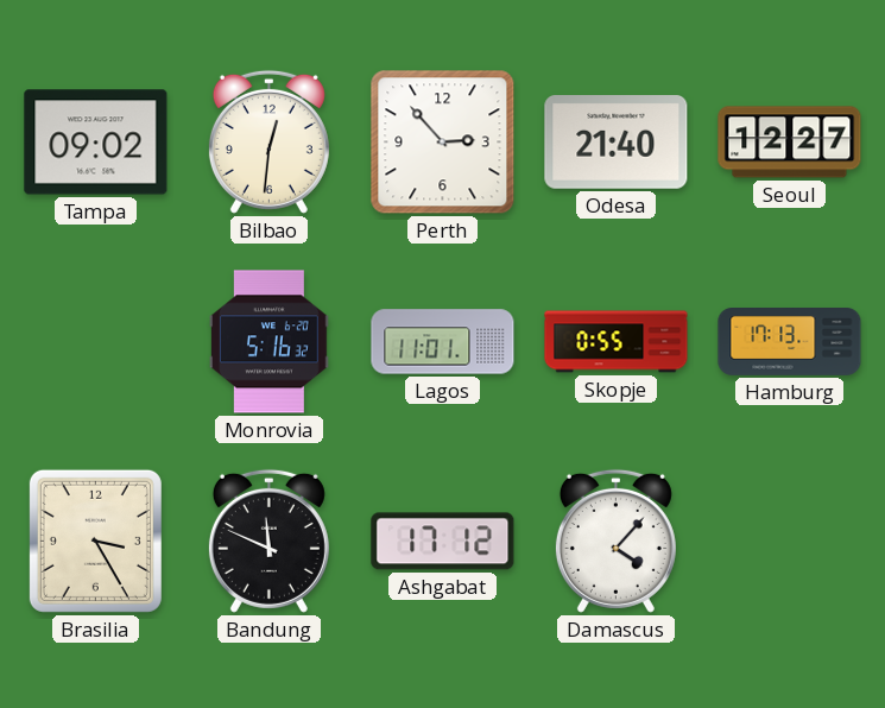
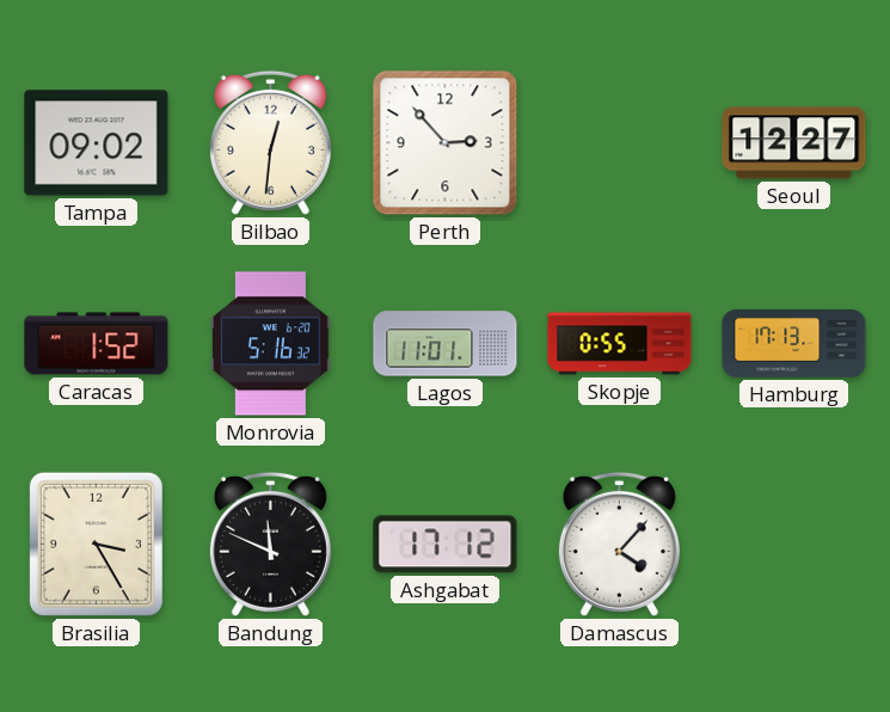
Odesa: 21:40 -> none
Caracas: none -> 1:52
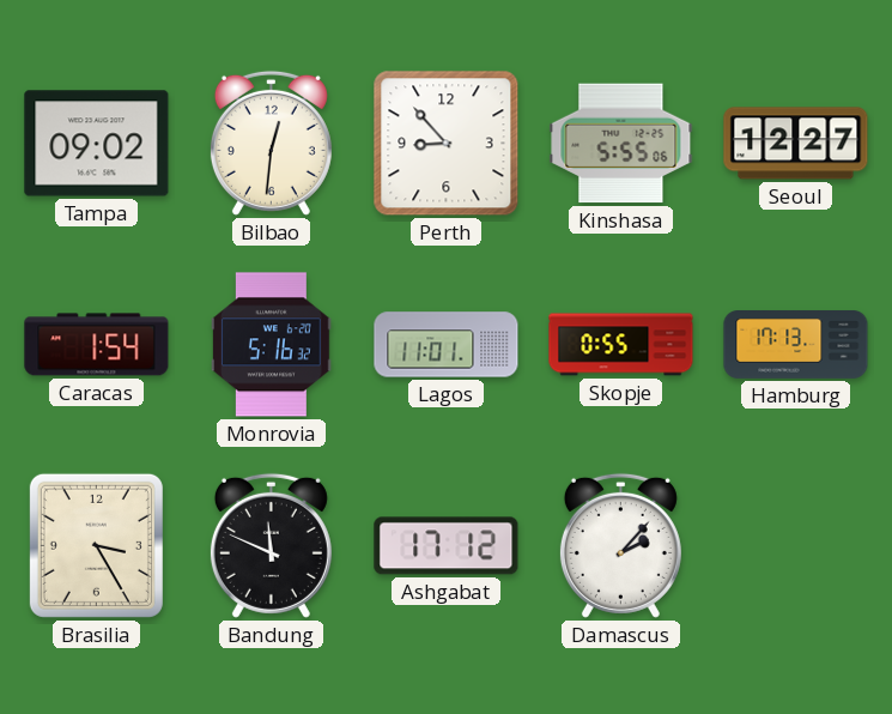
Perth: 2:53 -> 8:53
Kinshasa: none -> 5:55
Caracas: 1:52 -> 1:54
Damascus: 4:07 -> 2:07
